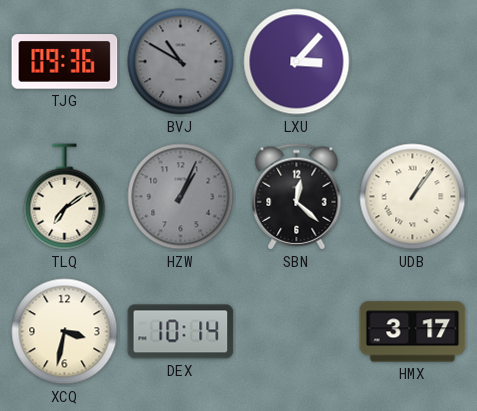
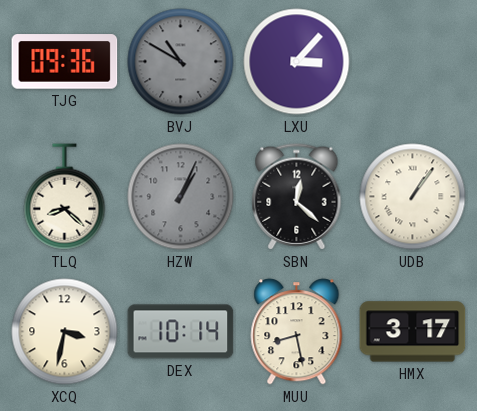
TLQ: 7:09 -> 8:22
MUU: none -> 8:28
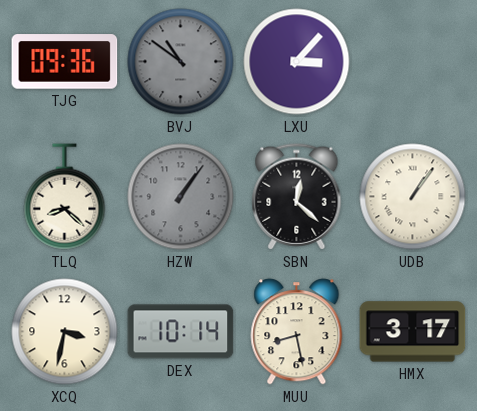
BVJ: 10:50 -> 10:51
HZW: 1:04 -> 1:06
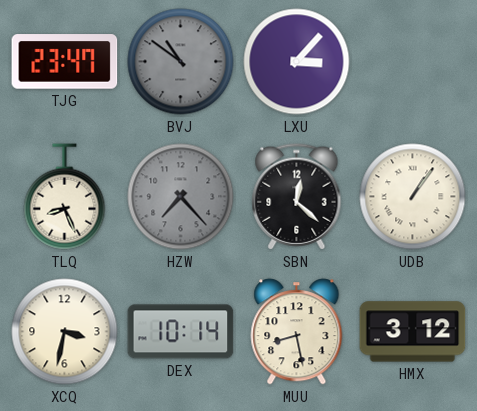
TJG: 09:36 -> 23:47
TLQ: 8:22 -> 8:26
HZW: 1:06 -> 7:23
HMX: 3:17 -> 3:12
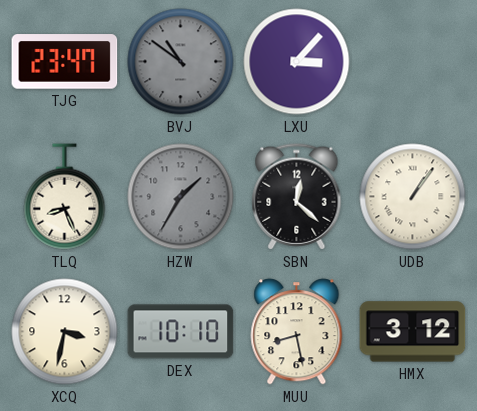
HZW: 7:23 -> 1:35
DEX: 10:14 -> 10:10
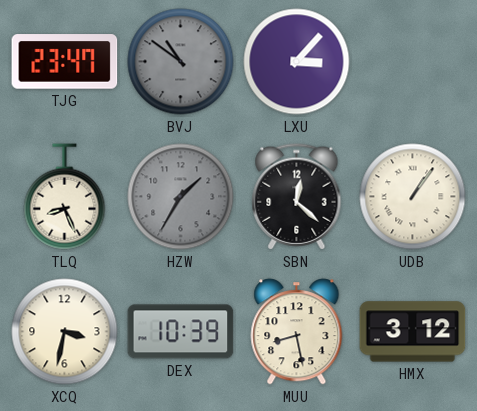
DEX: 10:10 -> 10:39
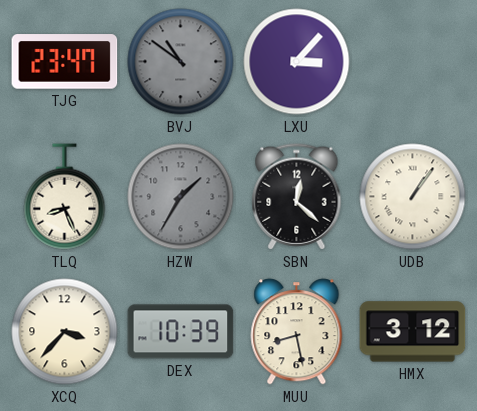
XCQ: 3:32 -> 3:37
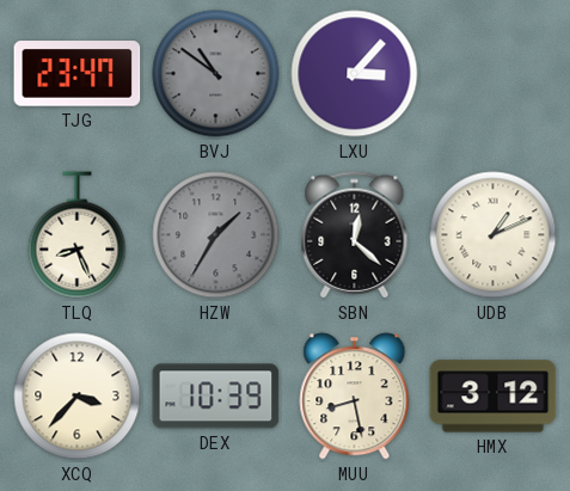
UDB: 1:06 -> 1:11
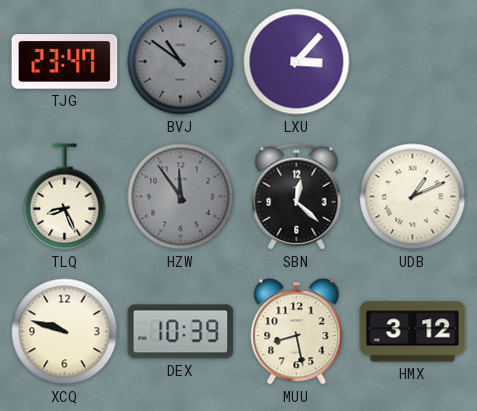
HZW: 1:35 -> 11:54
XCQ: 3:37 -> 9:48
